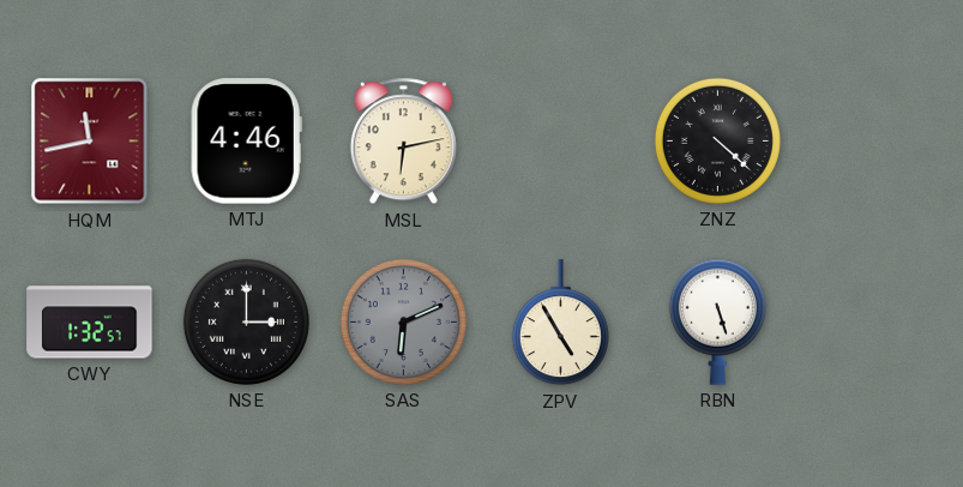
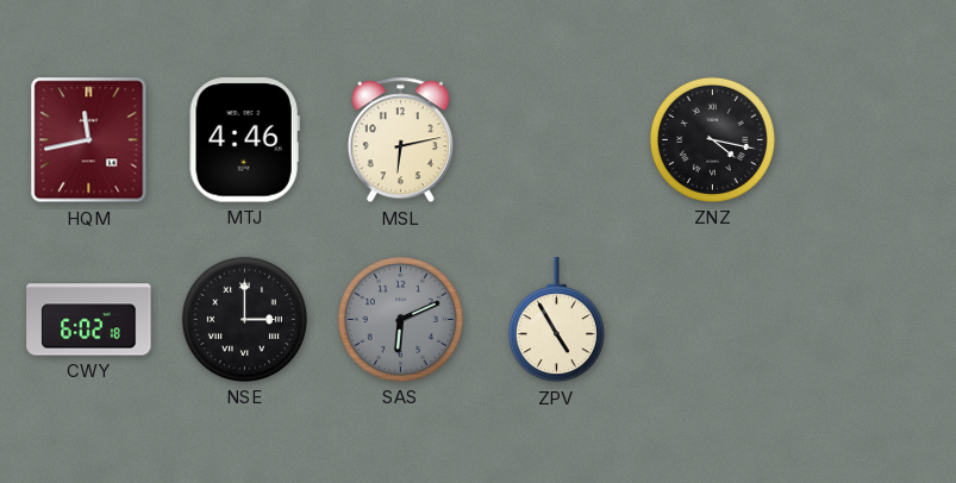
ZNZ: 4:22 -> 4:17
CWY: 1:32 -> 6:02
RBN: 5:27 -> none
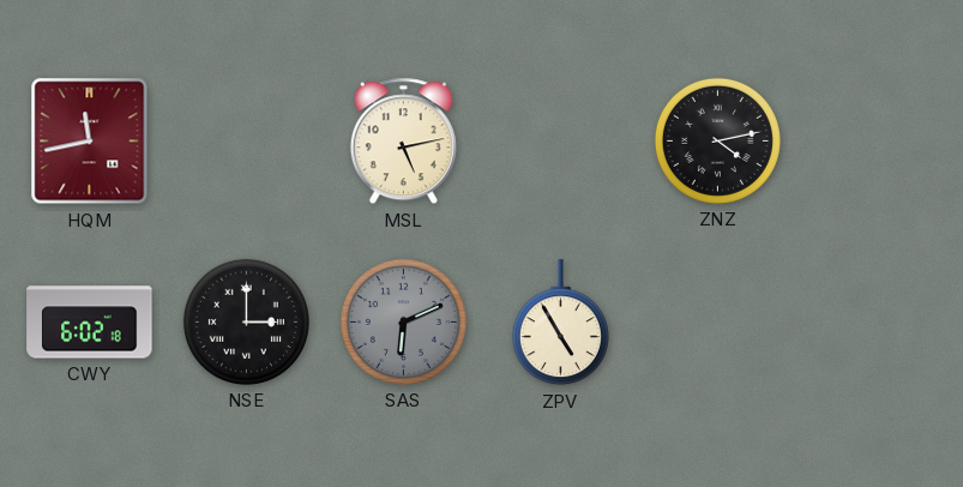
MTJ: 4:46 -> none
MSL: 6:13 -> 5:13
ZNZ: 4:17 -> 4:13
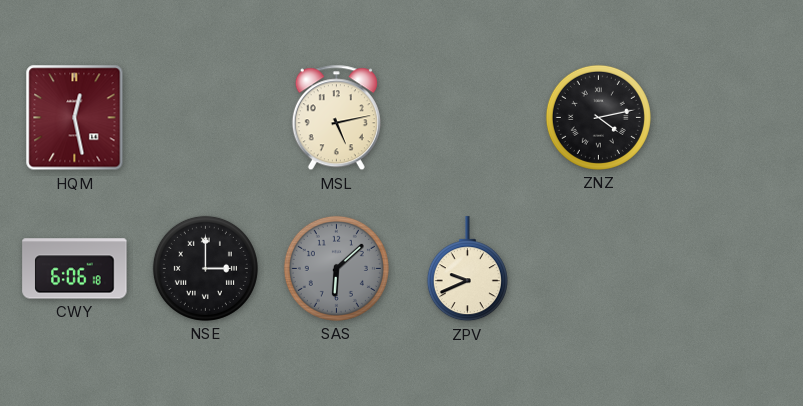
HQM: 11:43 -> 12:28
CWY: 6:02 -> 6:06
SAS: 6:11 -> 6:08
ZPV: 4:55 -> 9:41
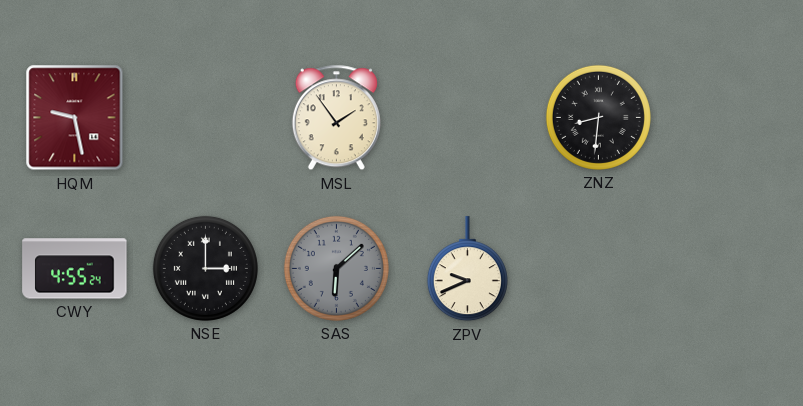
HQM: 12:28 -> 9:28
MSL: 5:13 -> 1:54
ZNZ: 4:13 -> 8:31
CWY: 6:06 -> 4:55
